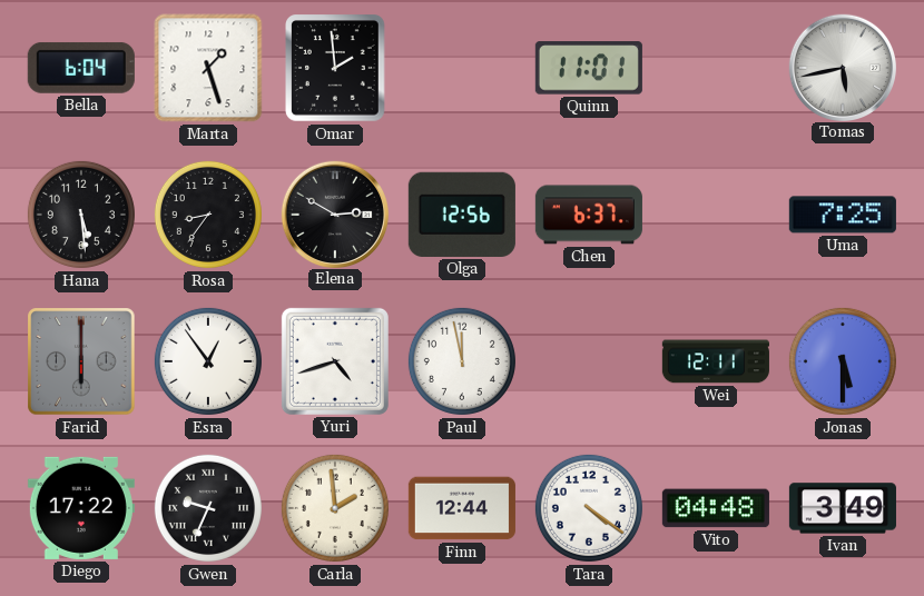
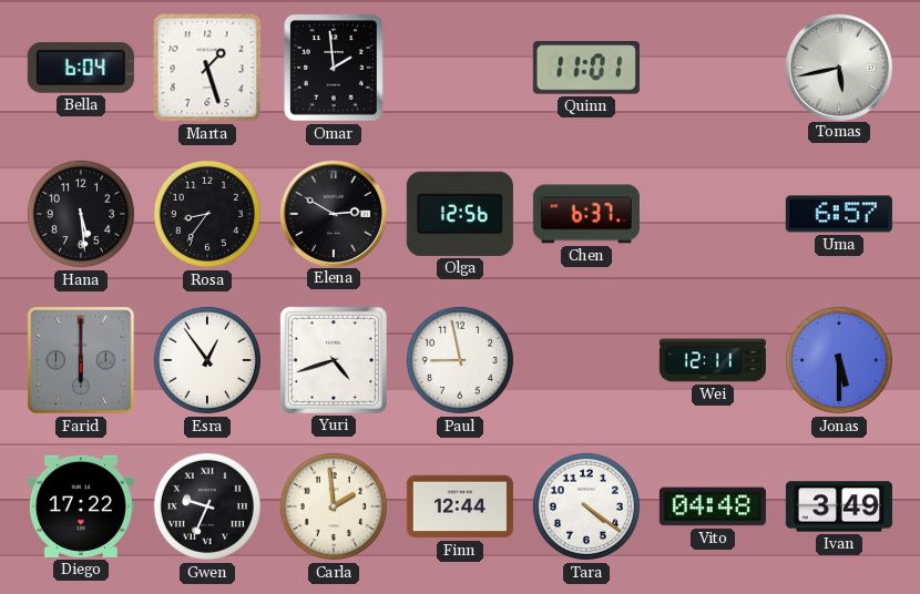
Uma: 7:25 -> 6:57
Paul: 11:58 -> 8:58
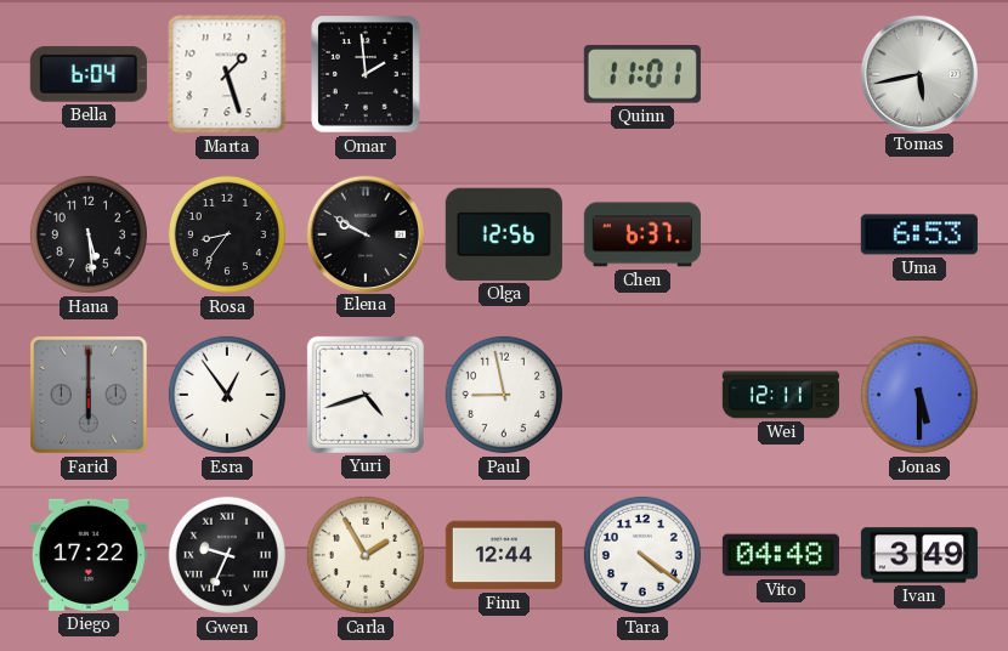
Elena: 2:50 -> 9:50
Uma: 6:57 -> 6:53
Carla: 1:59 -> 1:55
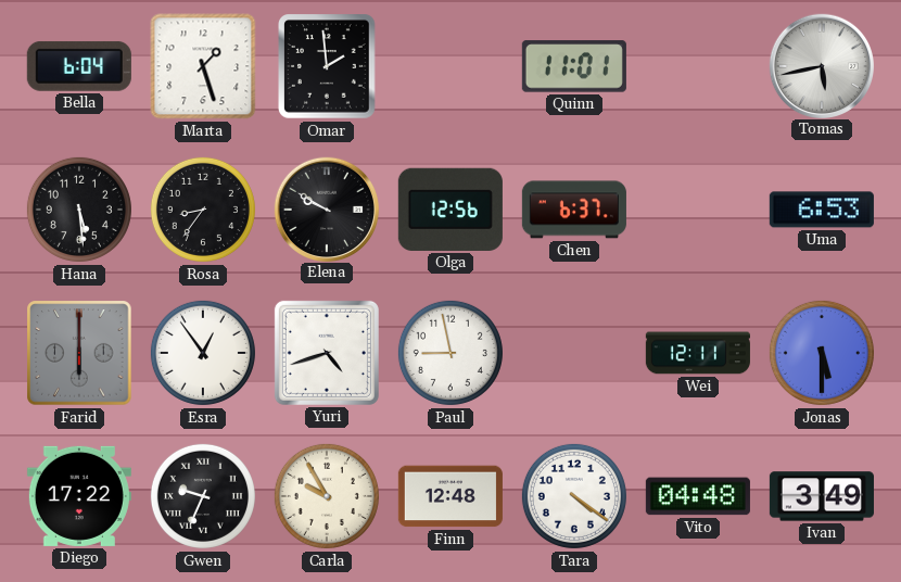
Carla: 1:55 -> 9:55
Finn: 12:44 -> 12:48
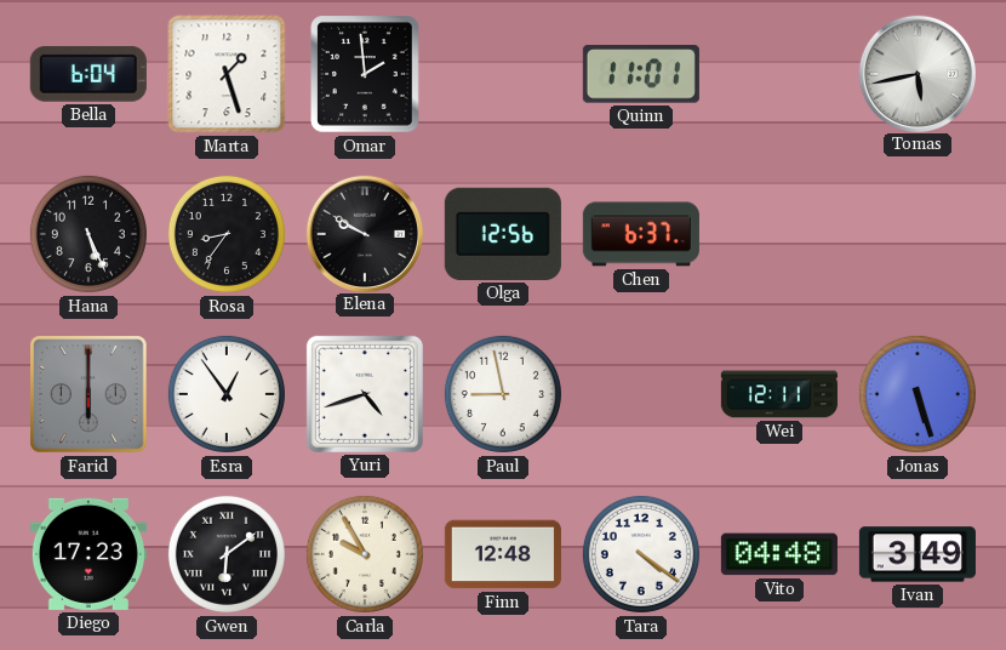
Hana: 5:29 -> 5:26
Uma: 6:53 -> none
Jonas: 5:30 -> 5:27
Diego: 17:22 -> 17:23
Gwen: 9:34 -> 6:09
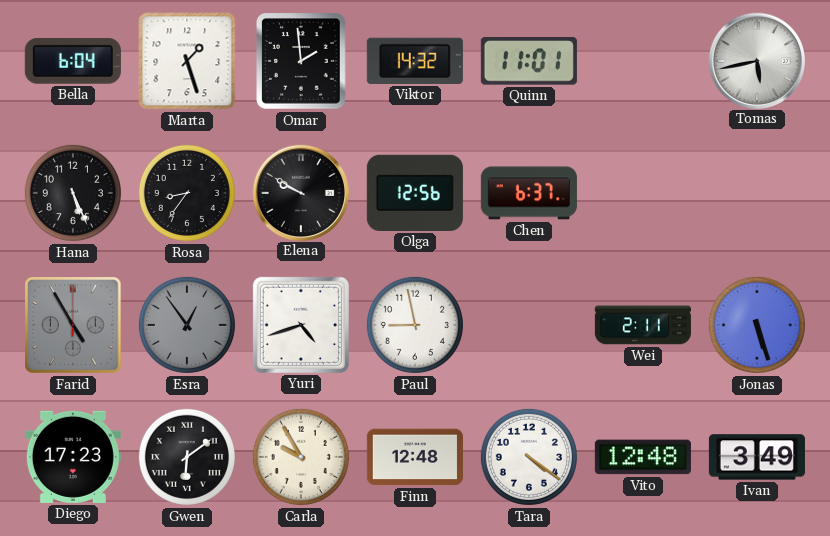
Viktor: none -> 14:32
Farid: 6:00 -> 4:55
Esra dial: white -> grey
Wei: 12:11 -> 2:11
Vito: 04:48 -> 12:48
